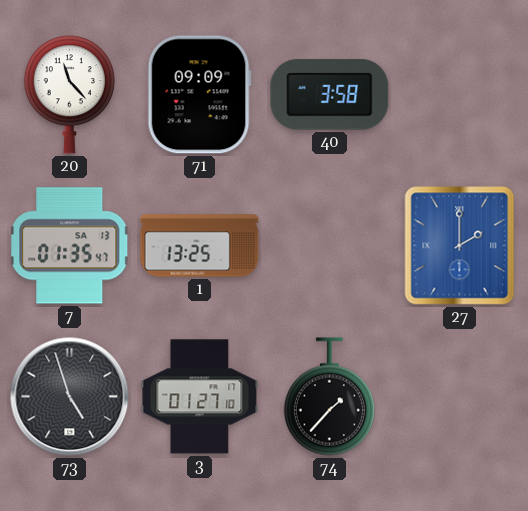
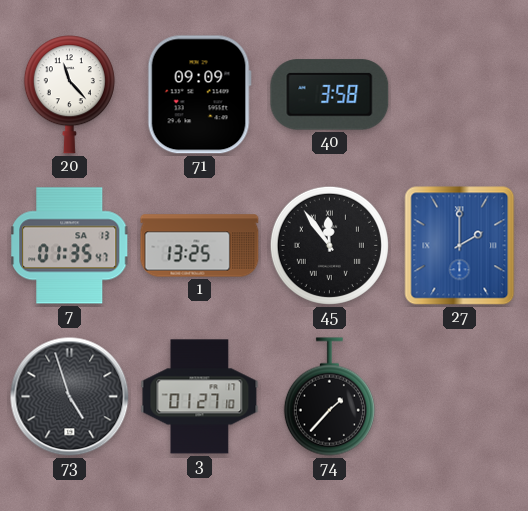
45: none -> 11:54
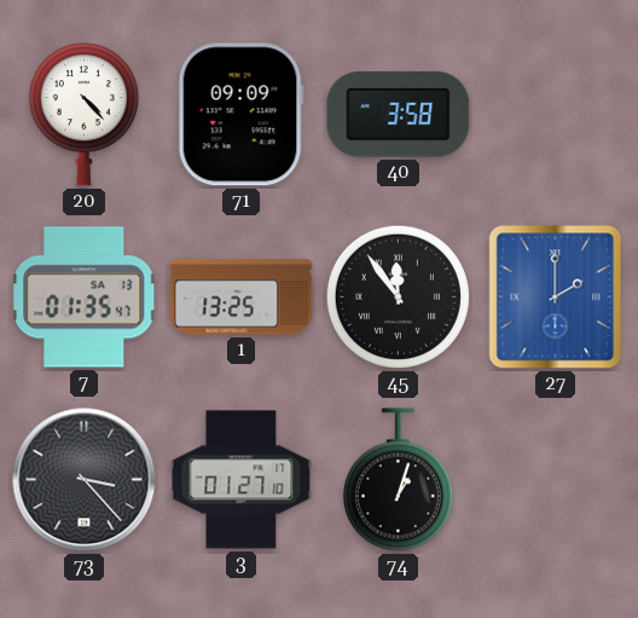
20: 11:23 -> 4:23
73: 4:57 -> 3:23
74: 1:37 -> 1:03
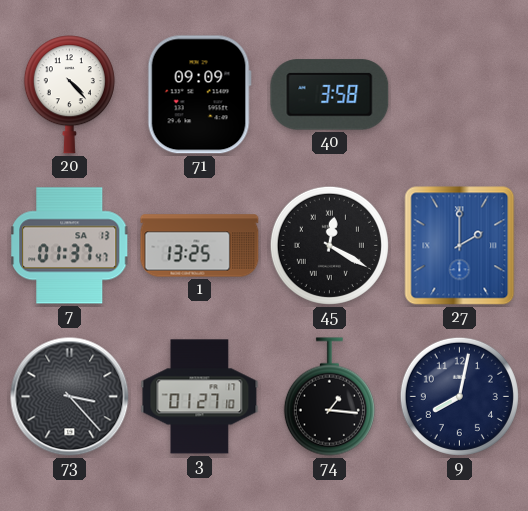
7: 01:35 -> 01:37
45: 11:54 -> 12:20
74: 1:03 -> 1:16
9: none -> 8:02
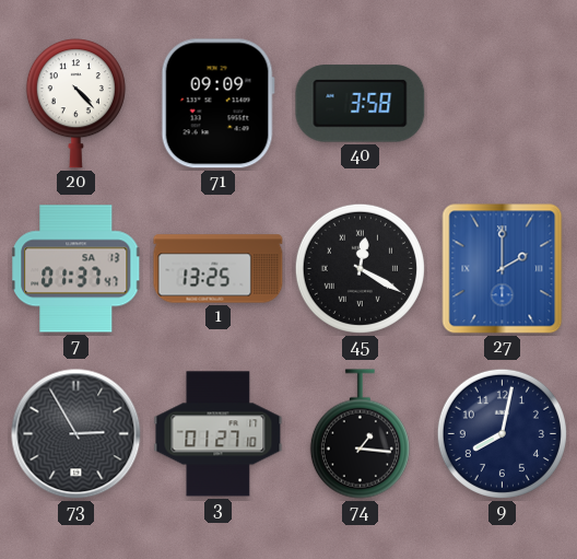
73: 3:23 -> 2:55
